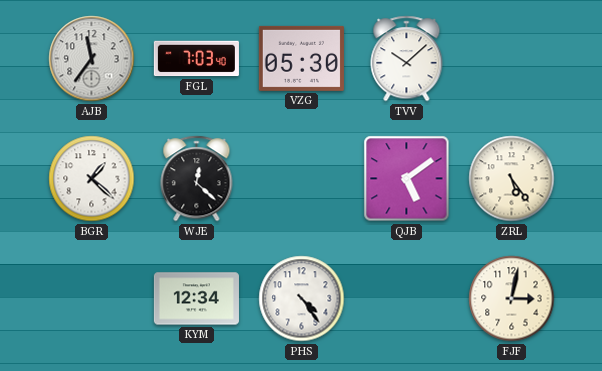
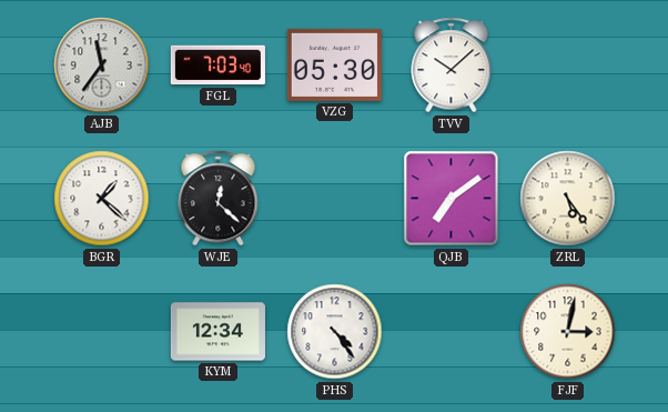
QJB: 5:09 -> 7:09
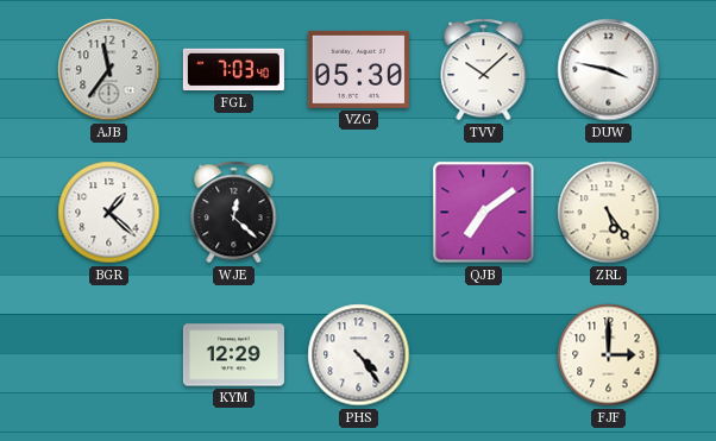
DUW: none -> 3:47
KYM: 12:34 -> 12:29
FJF: 3:02 -> 3:00
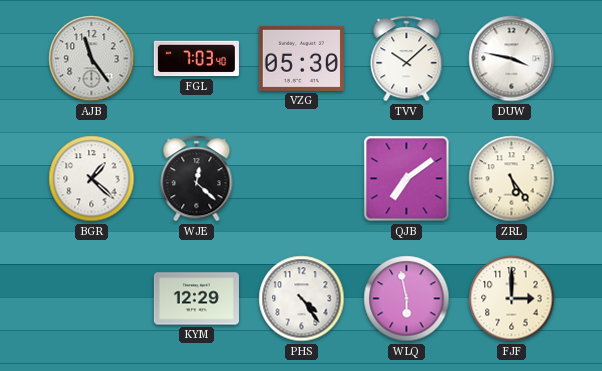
AJB: 11:36 -> 11:24
WLQ: none -> 5:58
